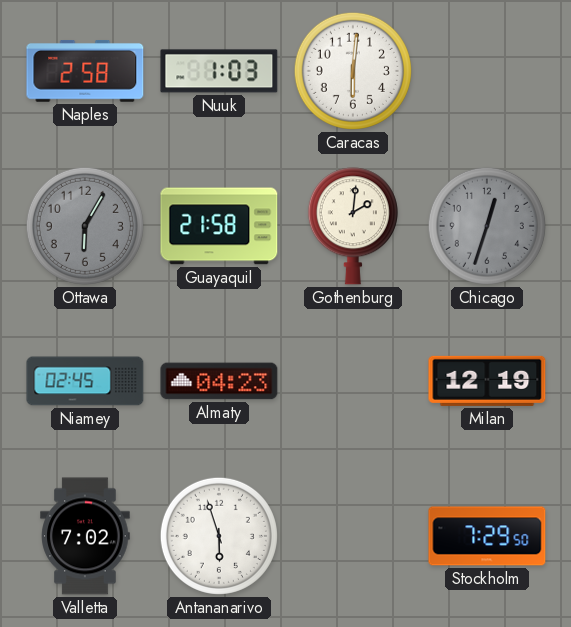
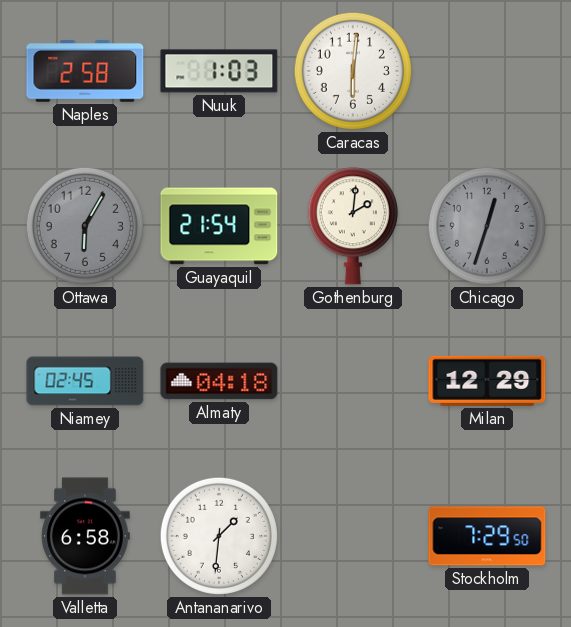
Guayaquil: 21:58 -> 21:54
Almaty: 04:23 -> 04:18
Milan: 12:19 -> 12:29
Valletta: 7:02 -> 6:58
Antananarivo: 5:57 -> 1:31
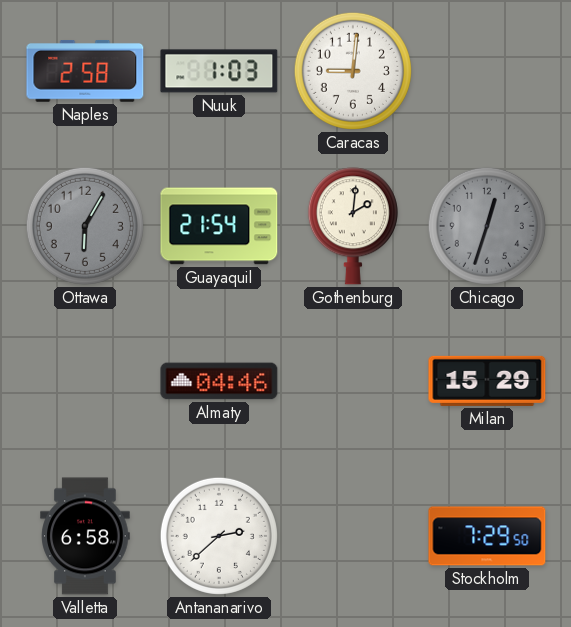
Caracas: 6:01 -> 9:01
Niamey: 02:45 -> none
Almaty: 04:18 -> 04:46
Milan: 12:29 -> 15:29
Antananarivo: 1:31 -> 2:38
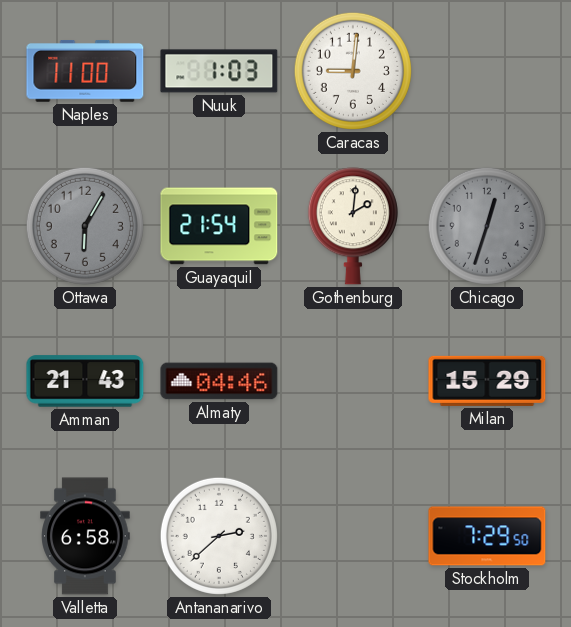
Naples: 2:58 -> 11:00
Amman: none -> 21:43
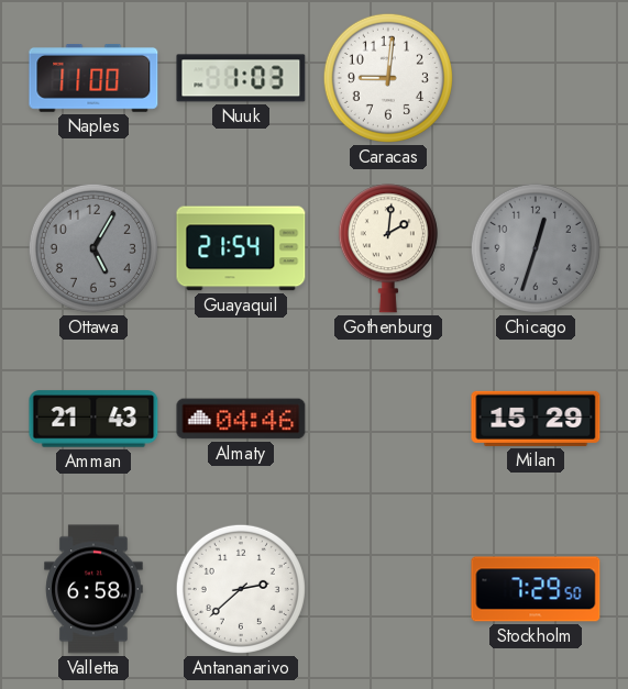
Ottawa: 6:05 -> 5:05
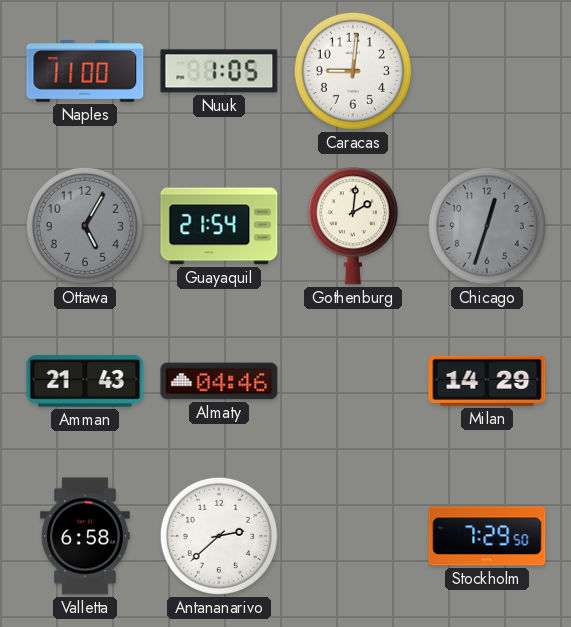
Nuuk: 1:03 -> 1:05
Milan: 15:29 -> 14:29
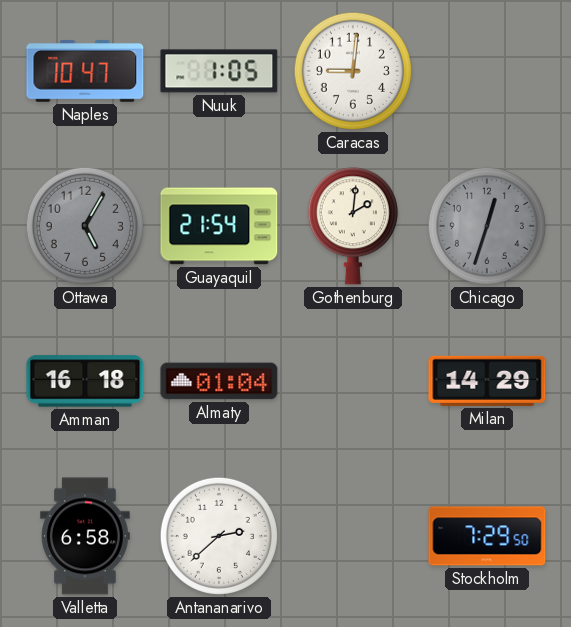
Naples: 11:00 -> 10:47
Amman: 21:43 -> 16:18
Almaty: 04:46 -> 01:04
